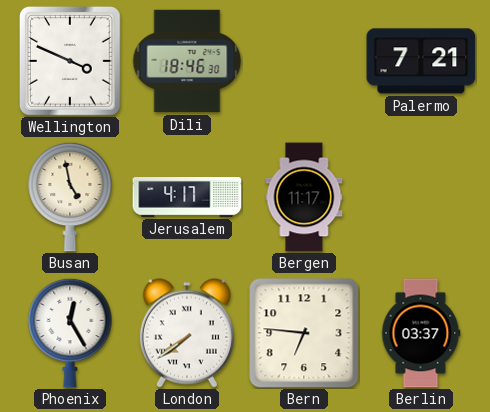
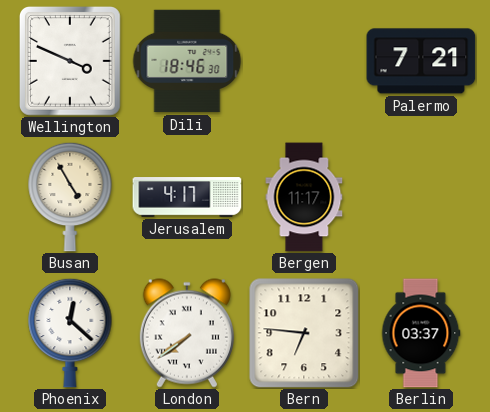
Busan: 4:58 -> 4:55
Phoenix: 12:25 -> 12:22
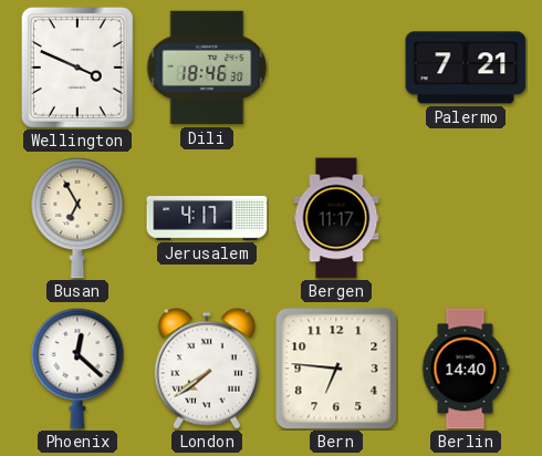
Busan: 4:55 -> 6:55
Berlin: 03:37 -> 14:40
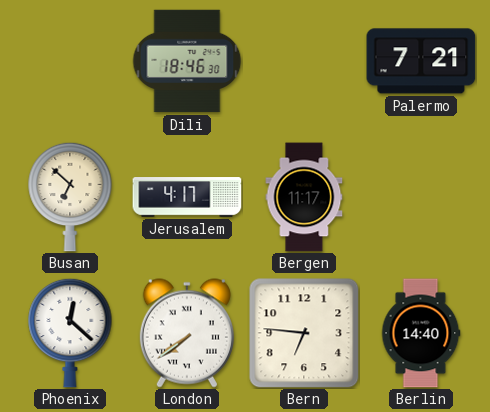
Wellington: 3:49 -> none
Busan: 6:55 -> 6:52
